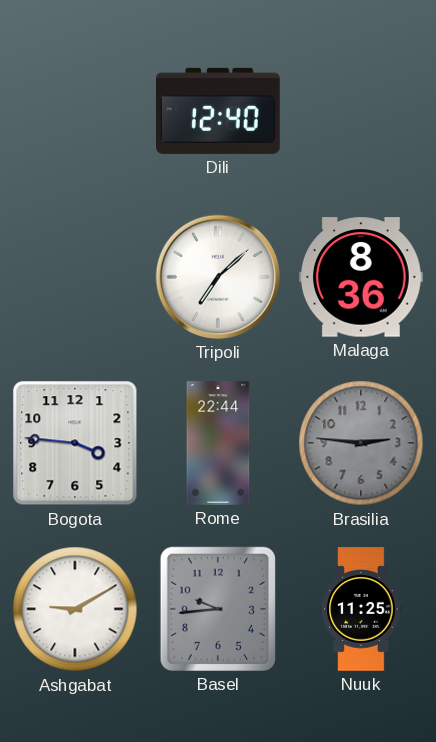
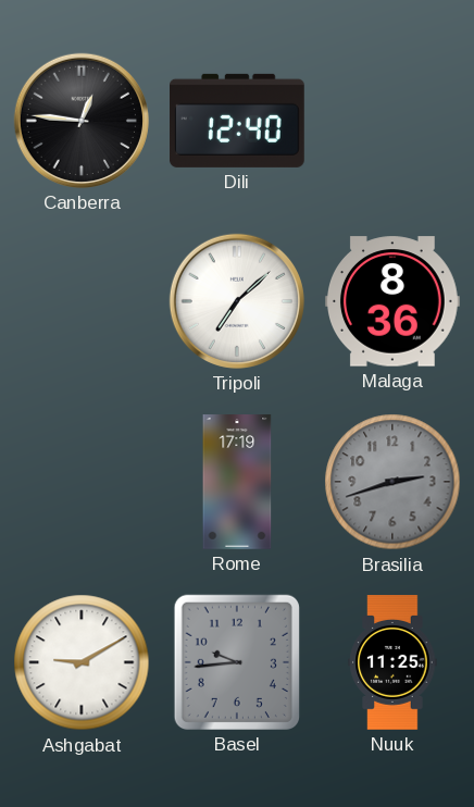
Canberra: none -> 12:46
Bogota: 3:46 -> none
Rome: 22:44 -> 17:19
Brasilia: 2:46 -> 2:42
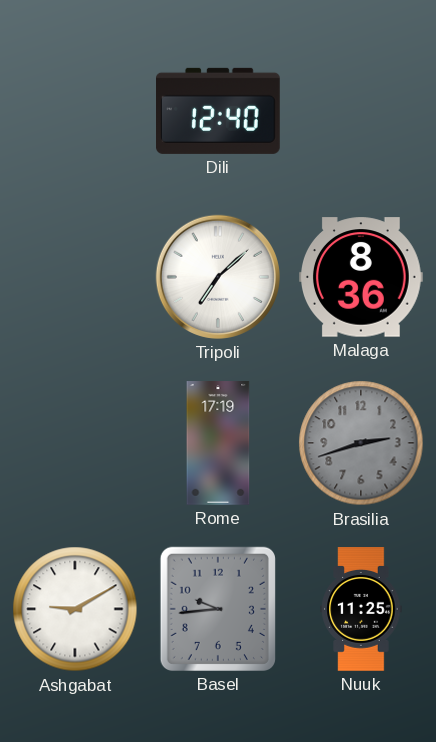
Canberra: 12:46 -> none
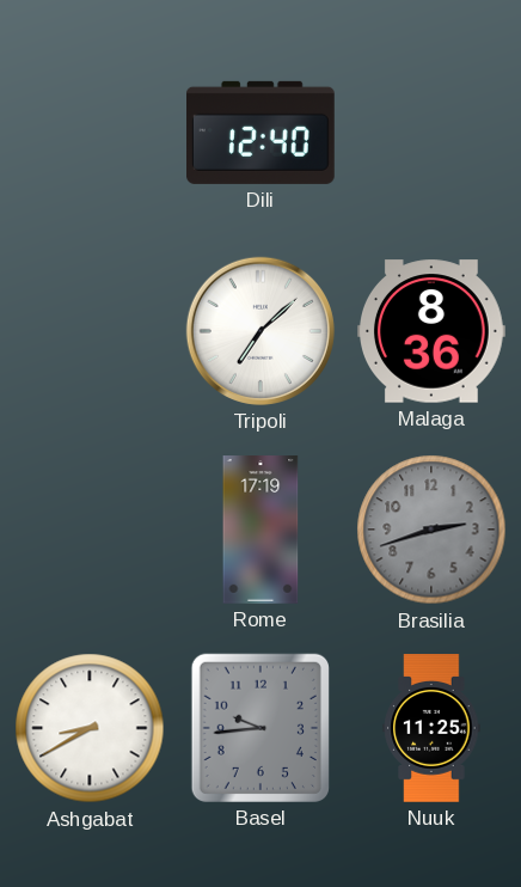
Ashgabat: 9:10 -> 8:40
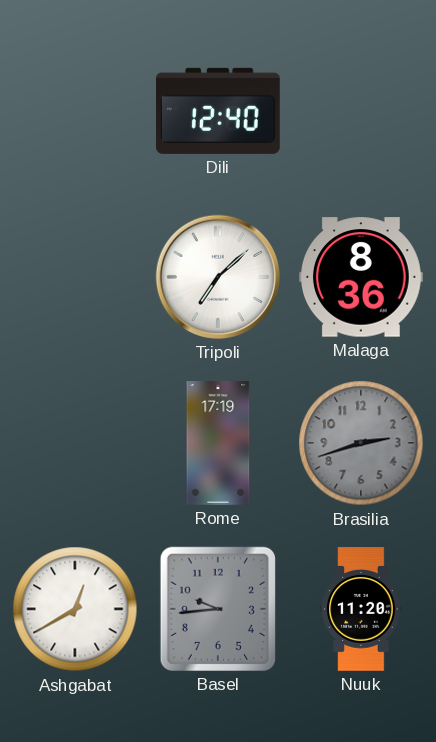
Ashgabat: 8:40 -> 12:40
Nuuk: 11:25 -> 11:20
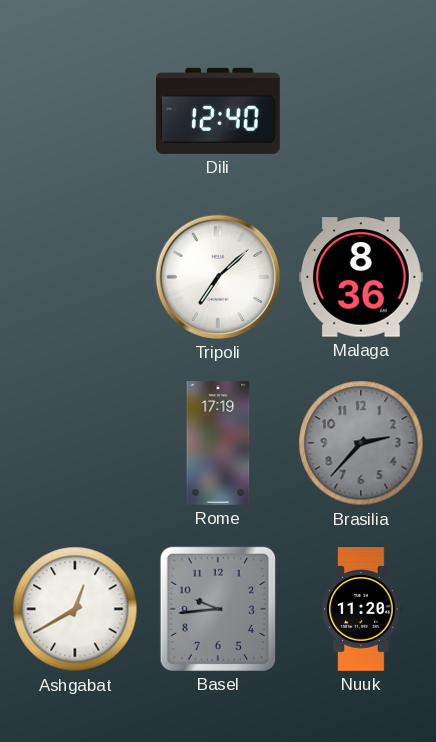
Brasilia: 2:42 -> 2:37
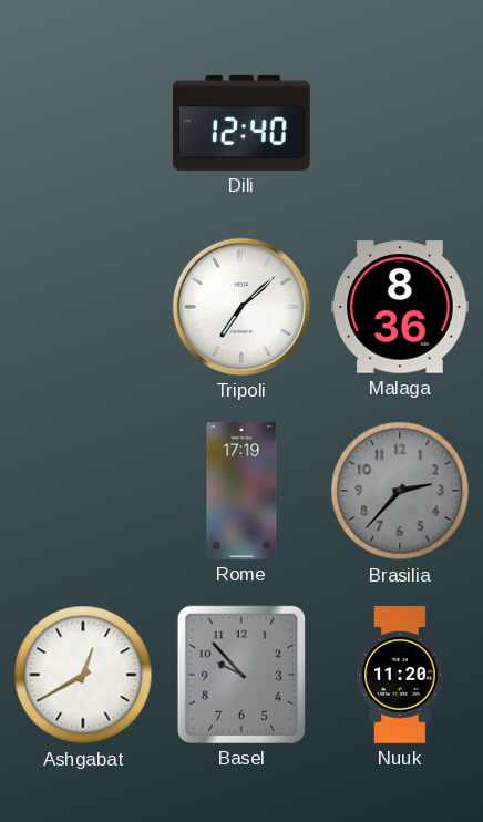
Basel: 9:44 -> 9:53
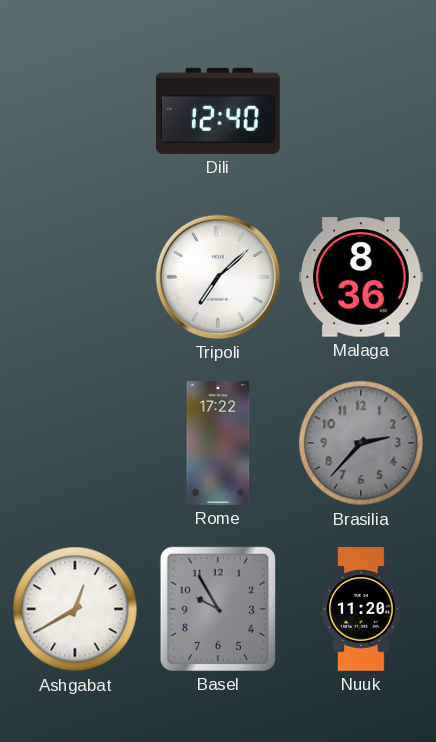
Rome: 17:19 -> 17:22
Basel: 9:53 -> 9:55
